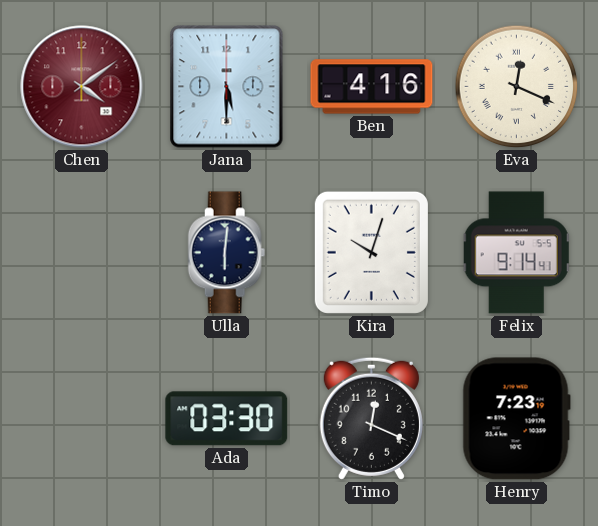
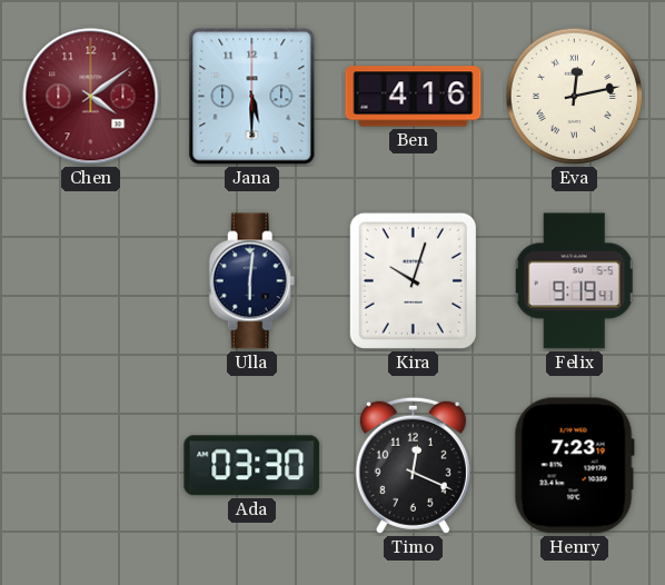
Eva: 12:19 -> 12:13
Felix: 9:14 -> 9:19
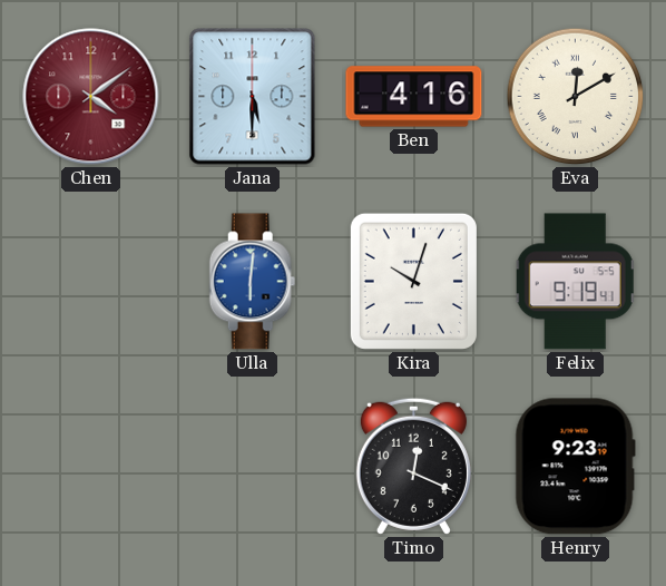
Eva: 12:13 -> 12:10
Ulla dial: navy -> blue
Ada: 03:30 -> none
Henry: 7:23 -> 9:23
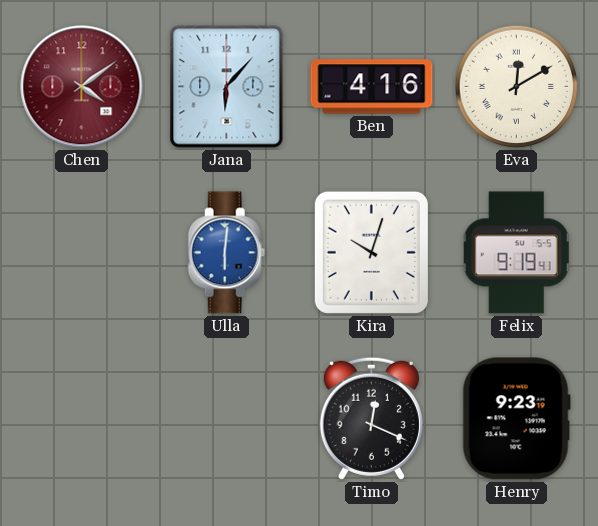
Jana: 5:30 -> 6:07
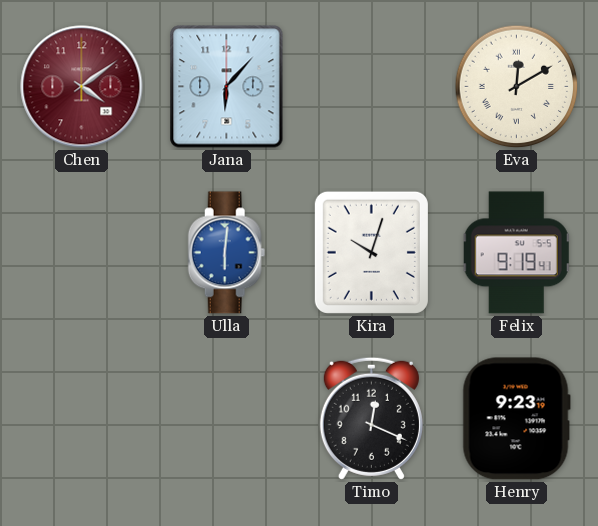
Ben: 4:16 -> none
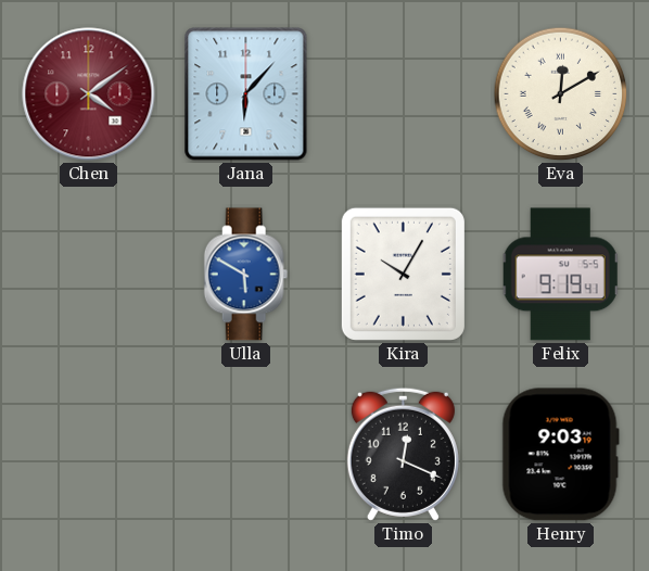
Ulla: 6:01 -> 5:50
Kira: 10:03 -> 10:05
Henry: 9:23 -> 9:03
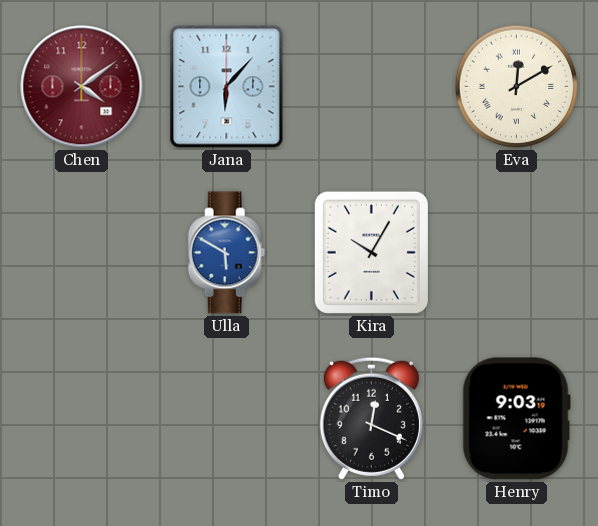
Felix: 9:19 -> none
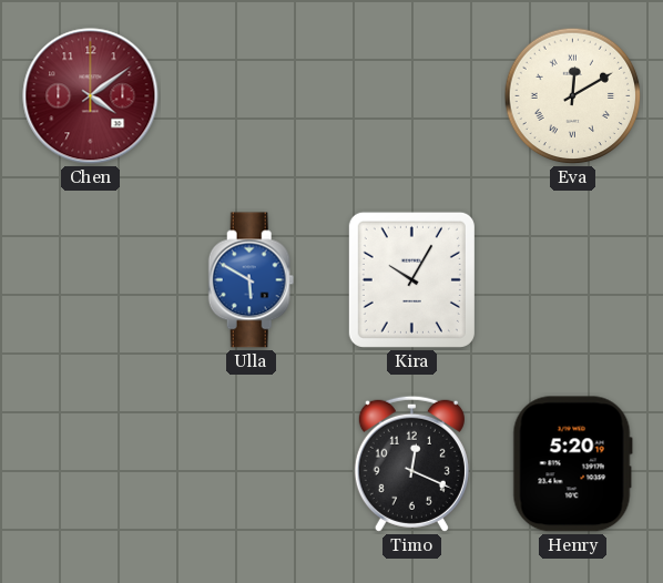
Jana: 6:07 -> none
Henry: 9:03 -> 5:20
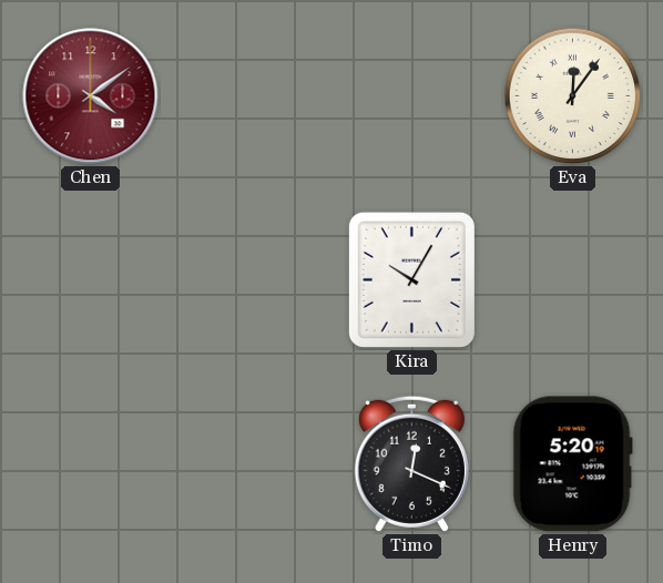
Eva: 12:10 -> 12:06
Ulla: 5:50 -> none
